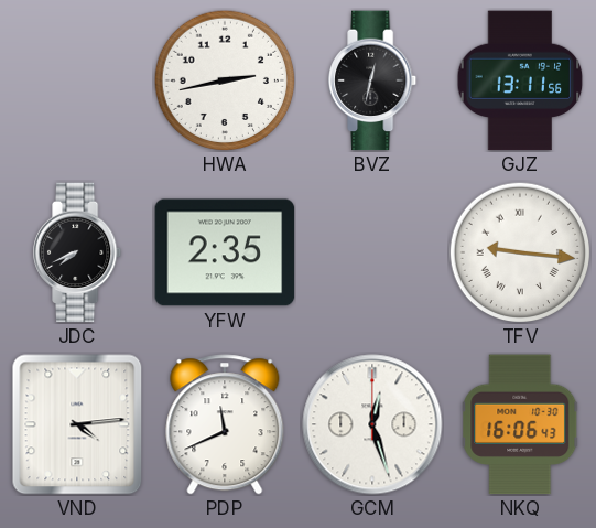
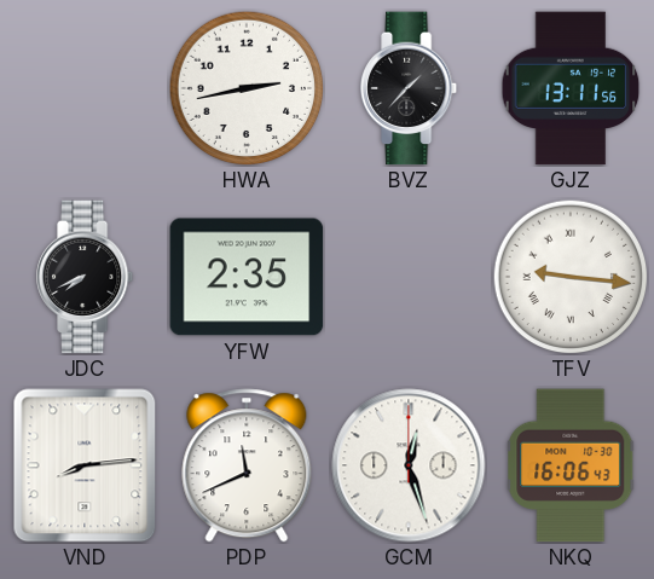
BVZ: 12:32 -> 1:37
VND: 4:14 -> 8:14
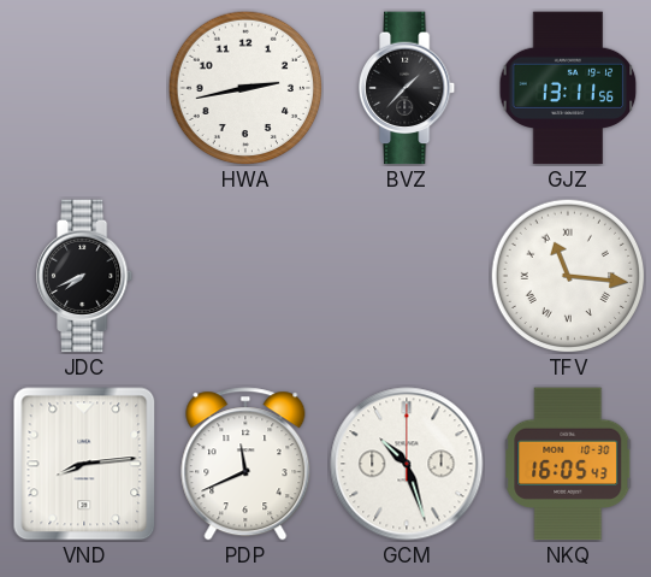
YFW: 2:35 -> none
TFV: 9:16 -> 11:16
GCM: 12:27 -> 10:27
NKQ: 16:06 -> 16:05
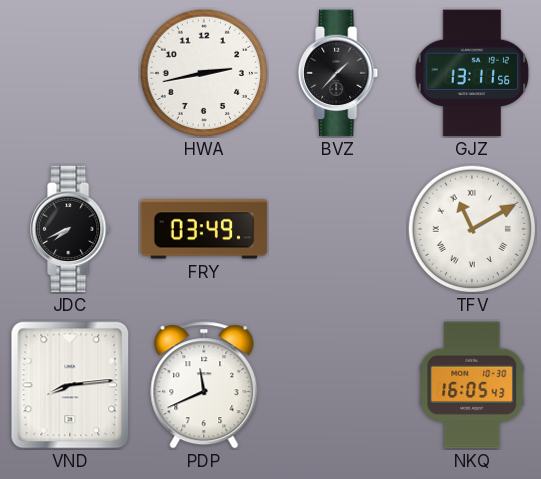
FRY: none -> 03:49
TFV: 11:16 -> 11:10
GCM: 10:27 -> none
